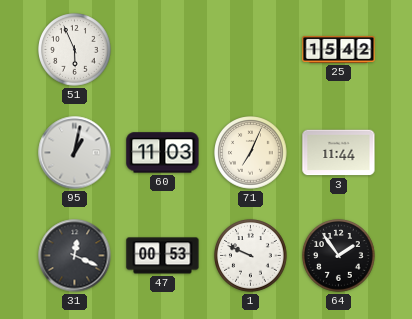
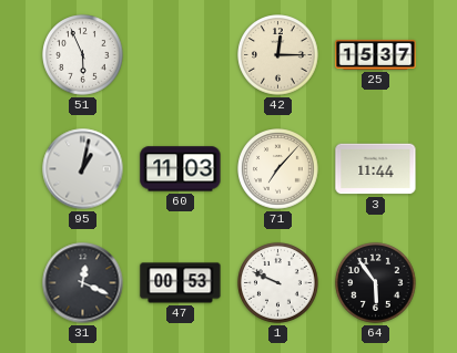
42: none -> 12:15
25: 15:42 -> 15:37
71: 7:04 -> 7:07
64: 1:54 -> 5:54
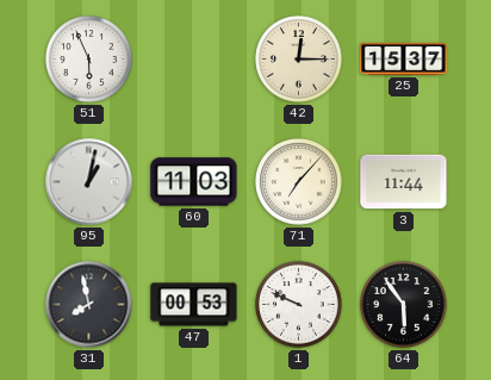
31: 12:19 -> 7:58
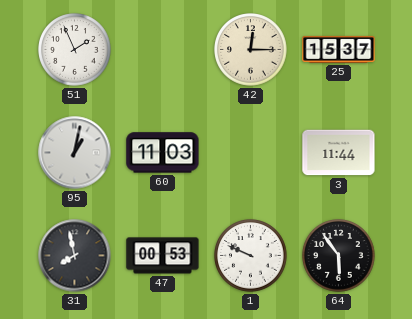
51: 5:56 -> 1:56
71: 7:07 -> none
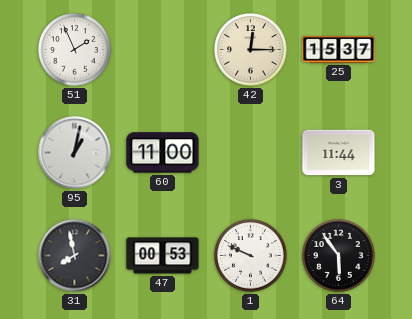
60: 11:03 -> 11:00
